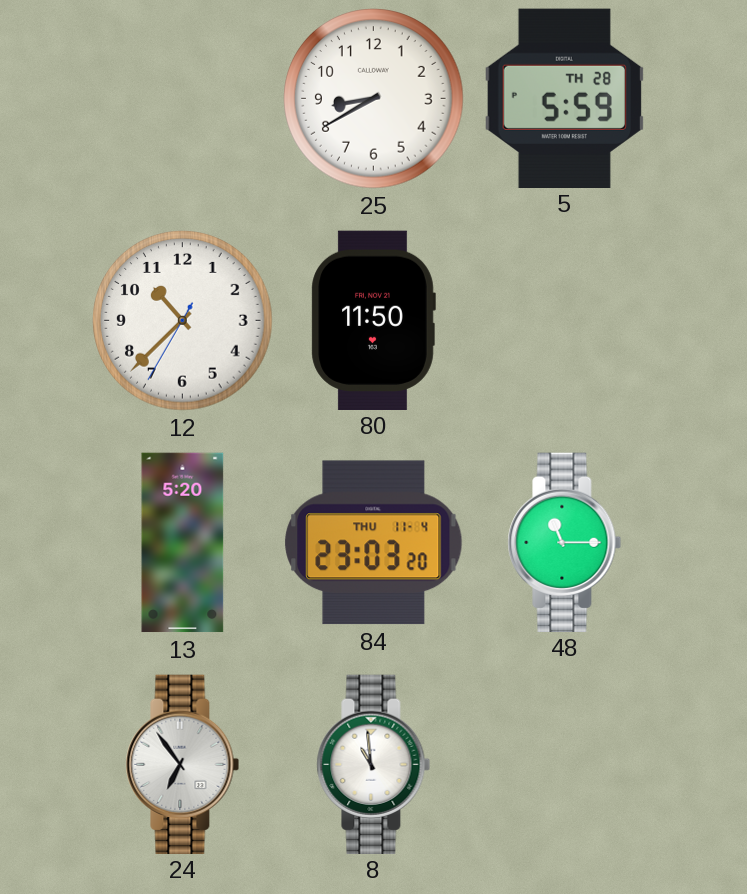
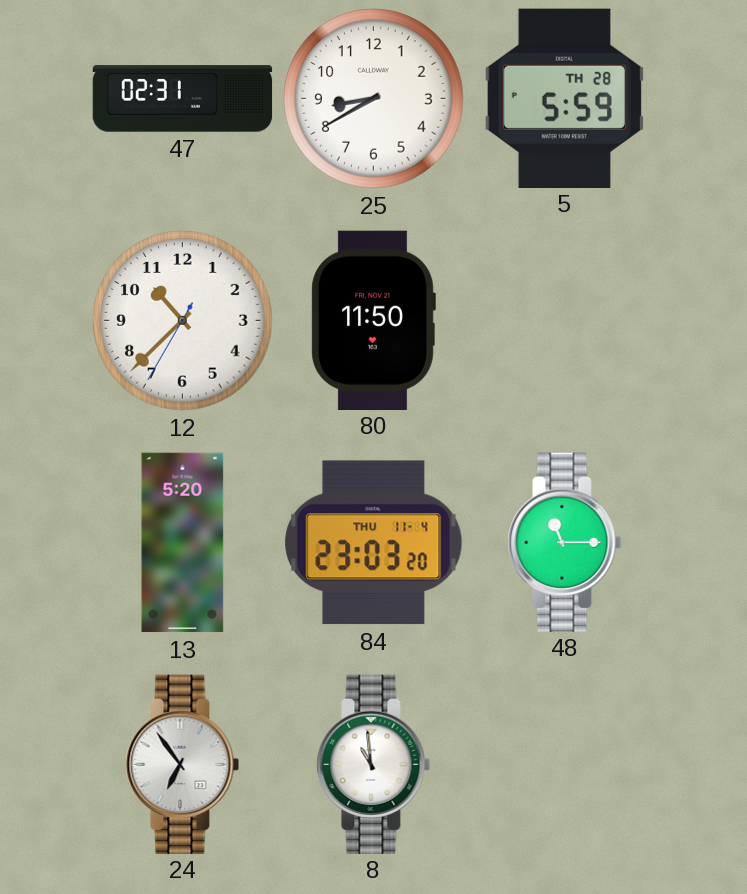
47: none -> 02:31
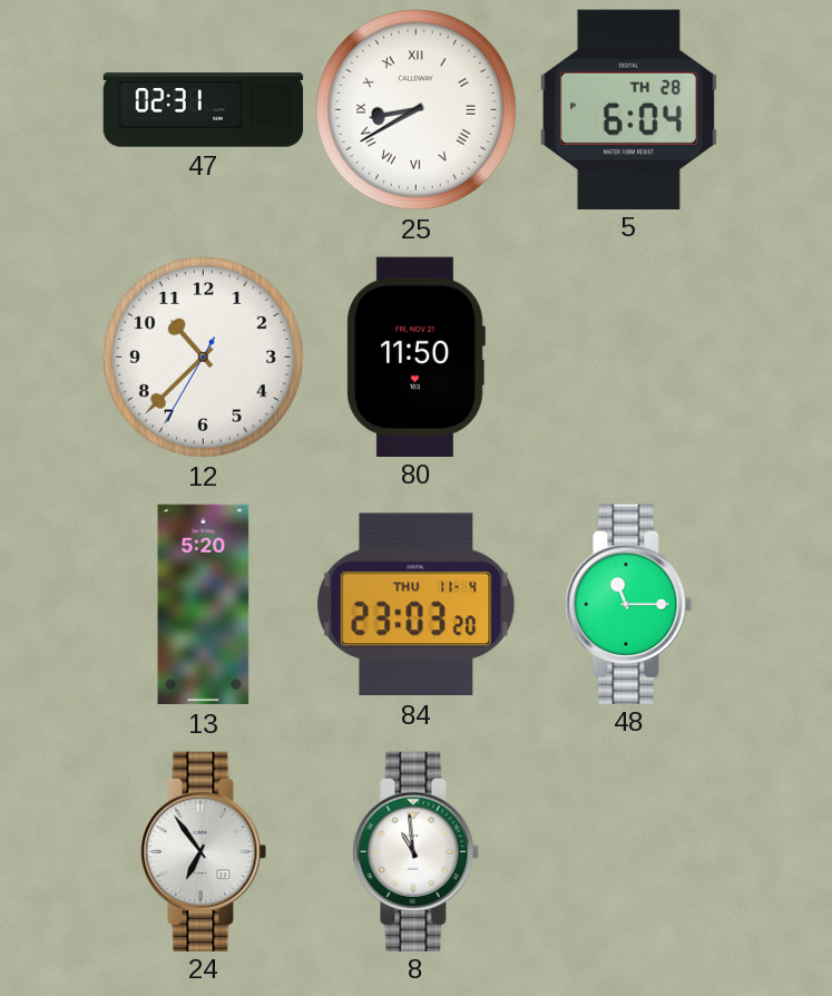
25 numerals: Arabic -> Roman
5: 5:59 -> 6:04
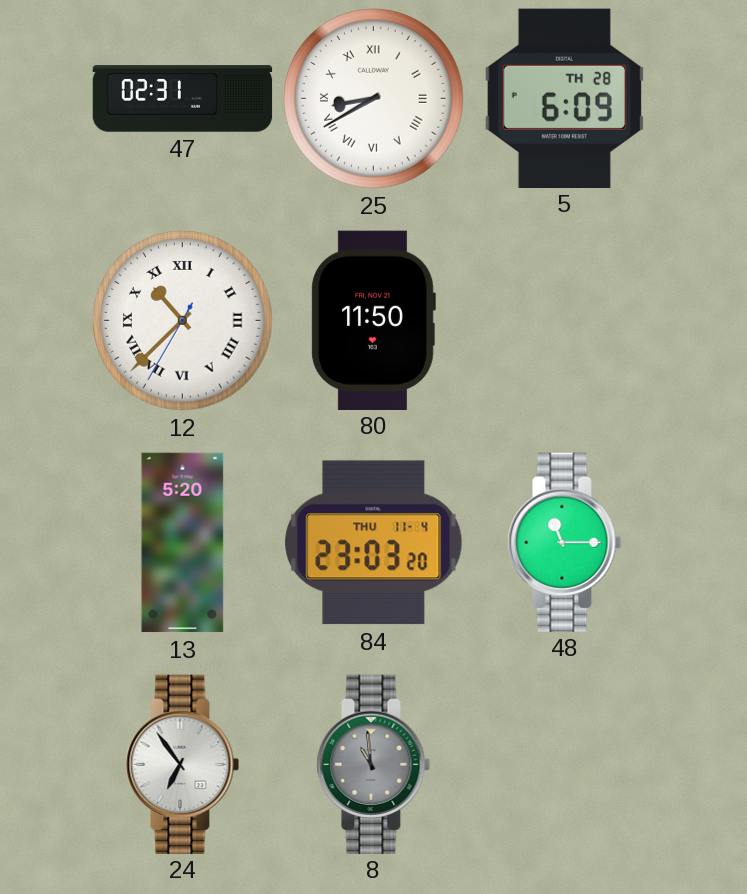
5: 6:04 -> 6:09
12 numerals: Arabic -> Roman
8 dial: white -> grey
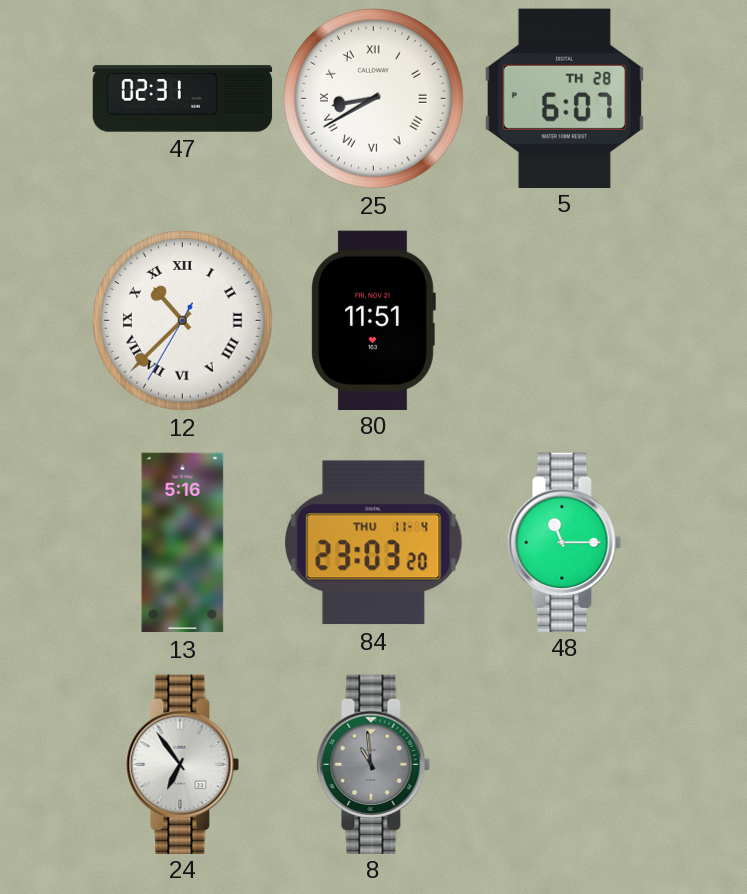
5: 6:09 -> 6:07
80: 11:50 -> 11:51
13: 5:20 -> 5:16
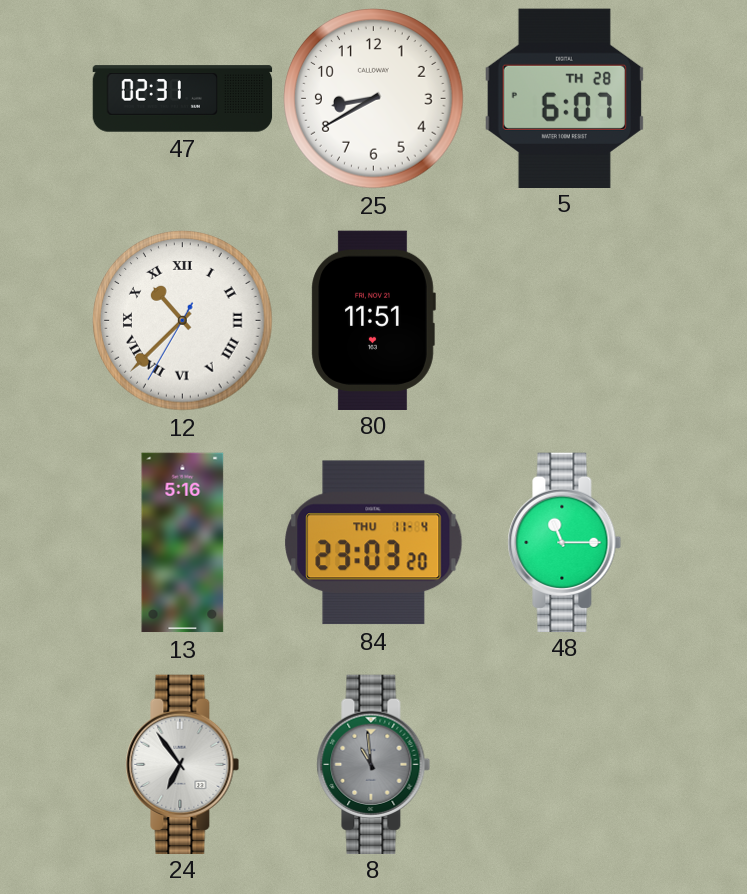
25 numerals: Roman -> Arabic
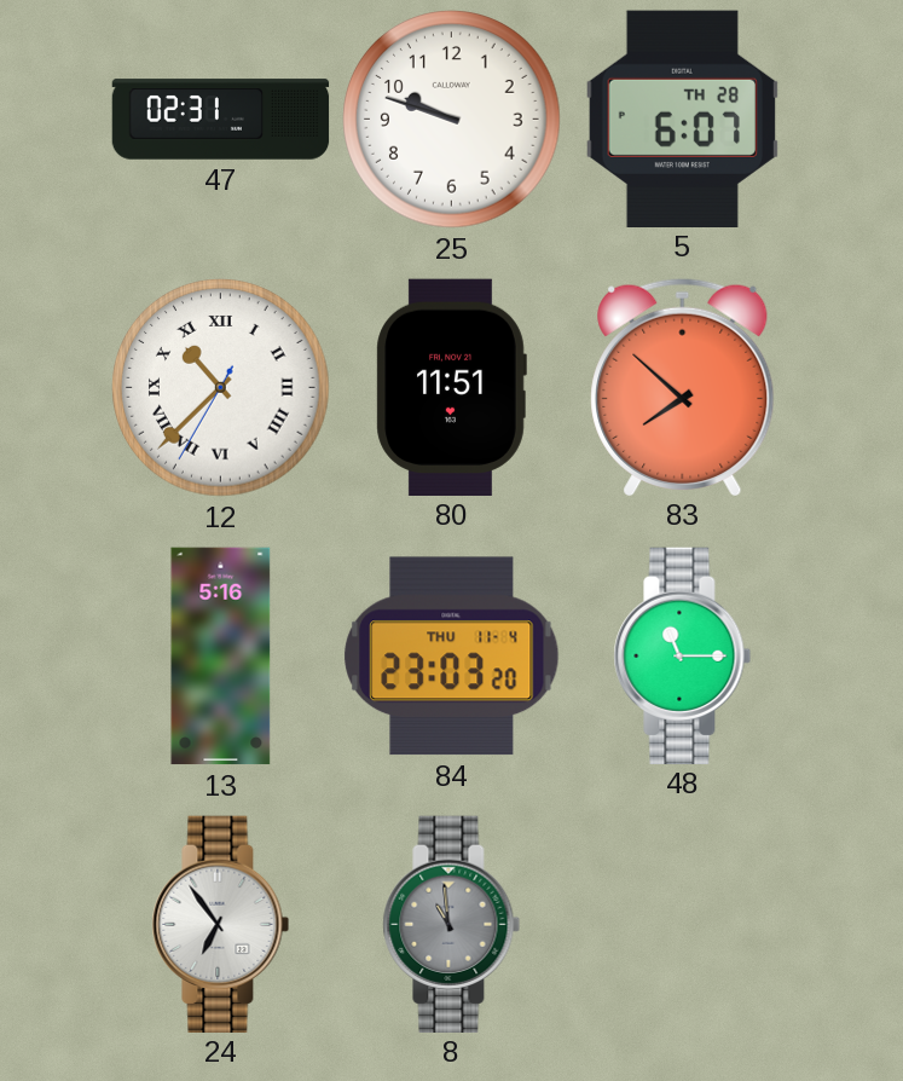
25: 8:40 -> 9:48
83: none -> 7:52
